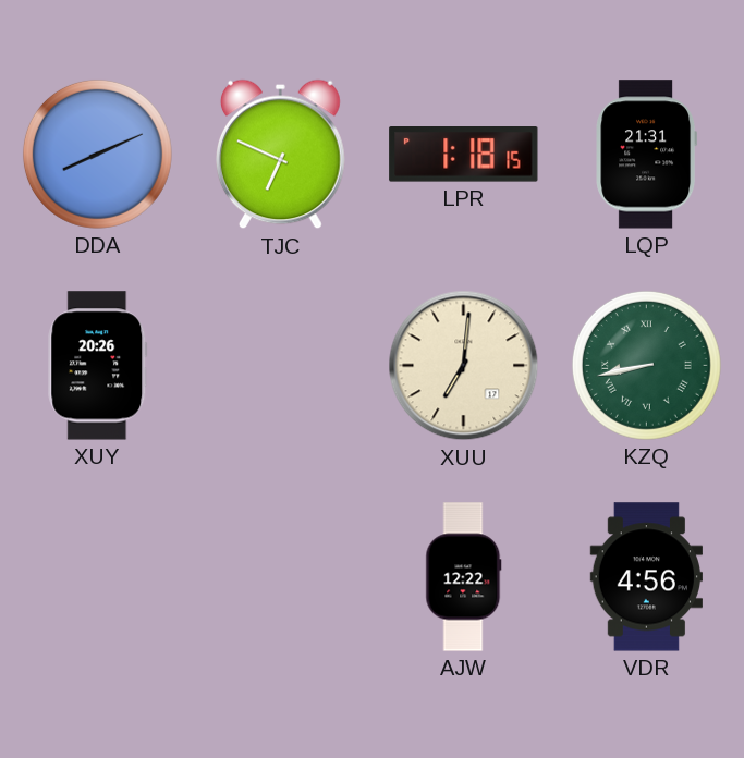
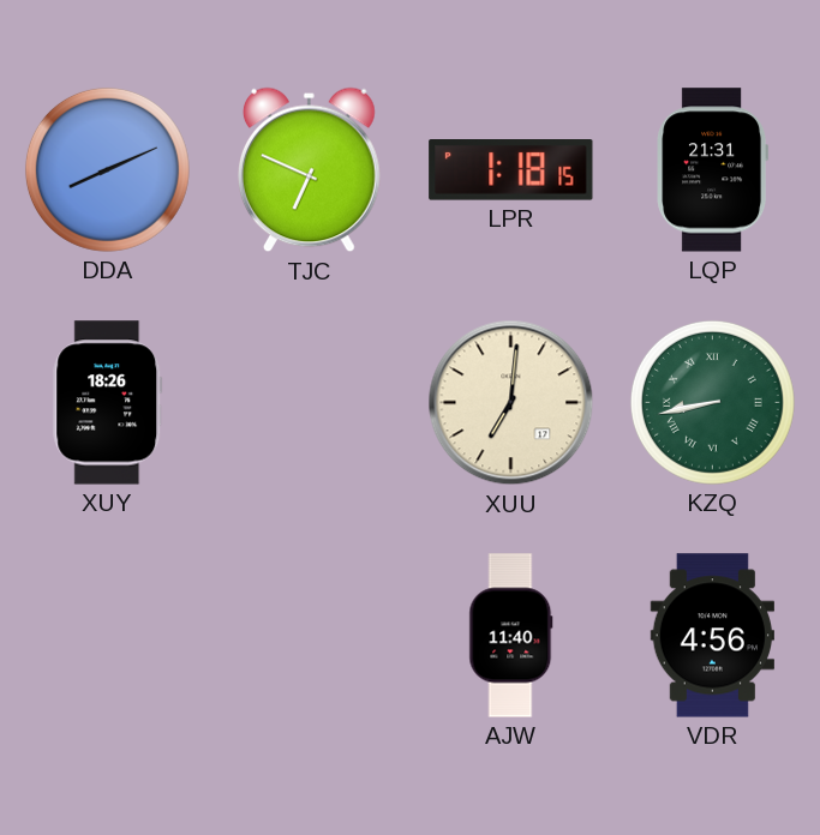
XUY: 20:26 -> 18:26
AJW: 12:22 -> 11:40
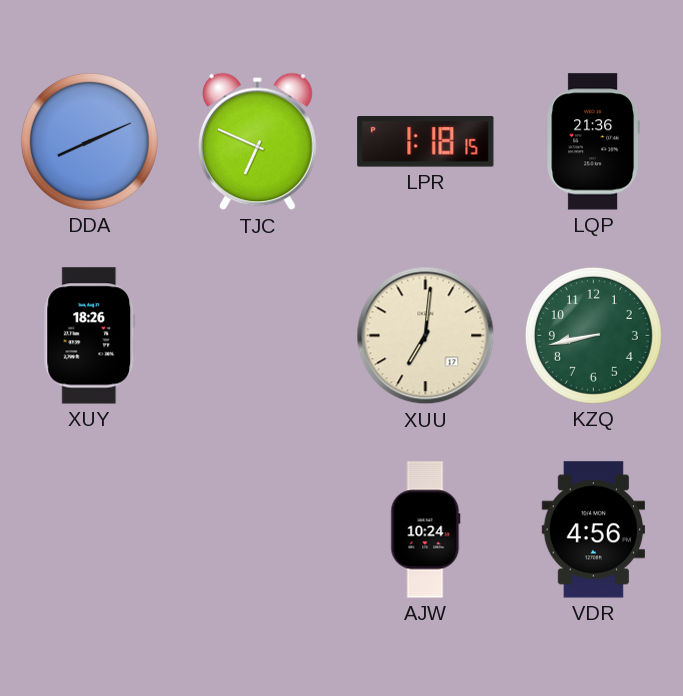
LQP: 21:31 -> 21:36
KZQ numerals: Roman -> Arabic
AJW: 11:40 -> 10:24
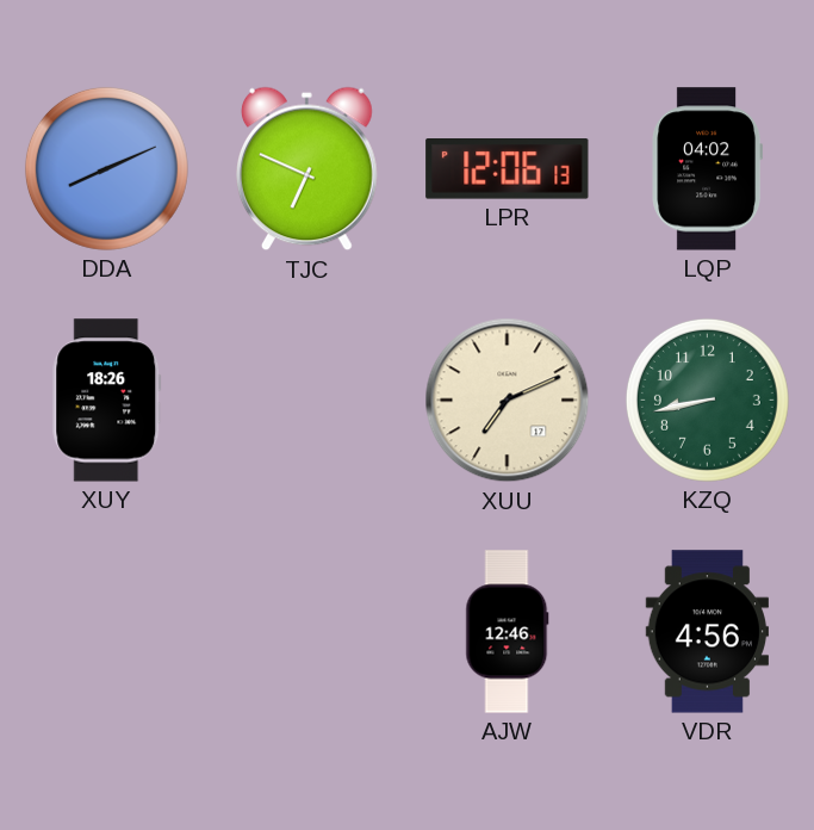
LPR: 1:18 -> 12:06
LQP: 21:36 -> 04:02
XUU: 7:01 -> 7:11
AJW: 10:24 -> 12:46
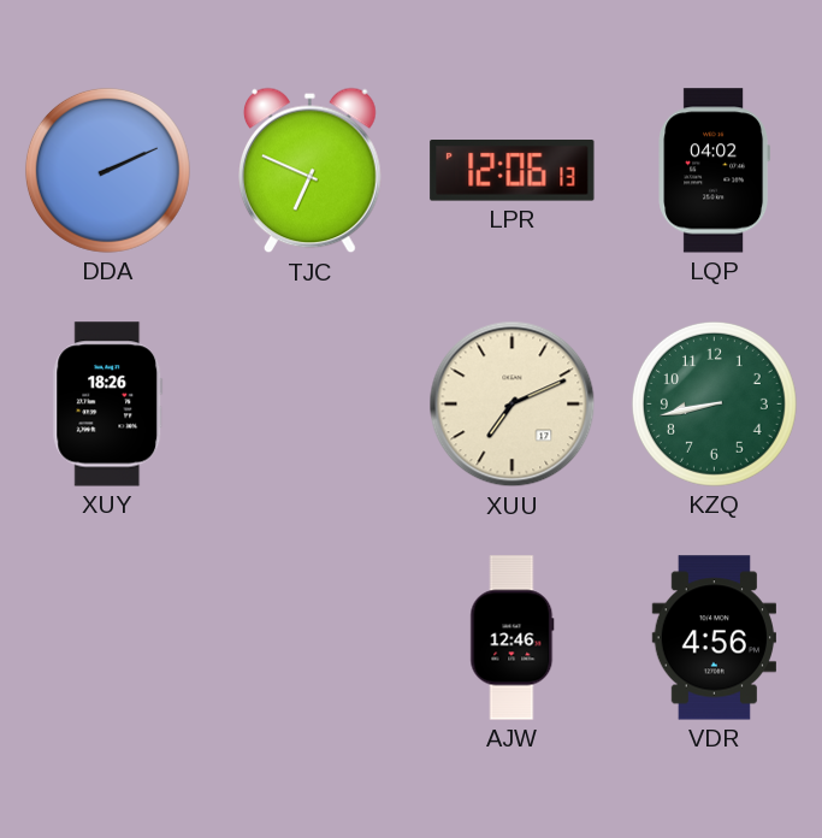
DDA: 8:11 -> 2:11
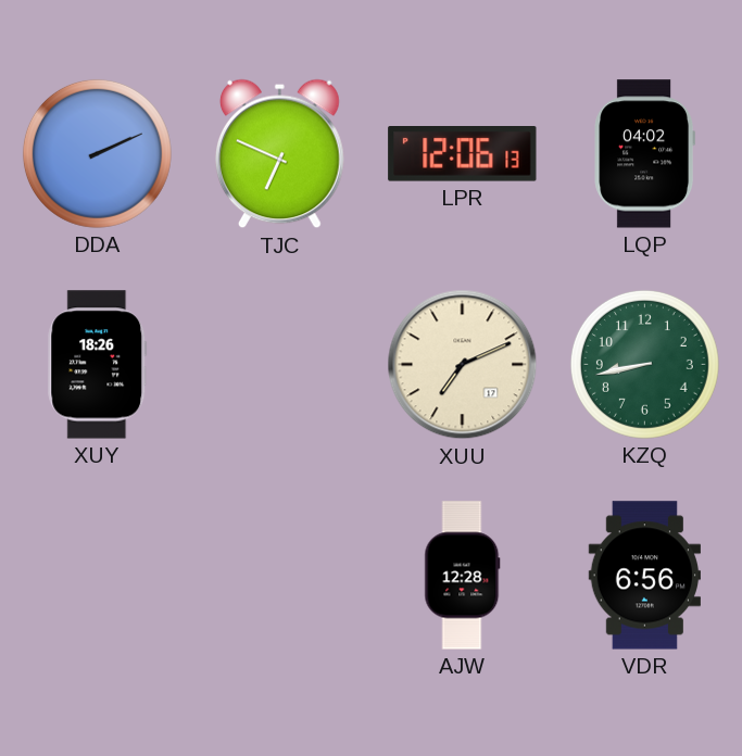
AJW: 12:46 -> 12:28
VDR: 4:56 -> 6:56
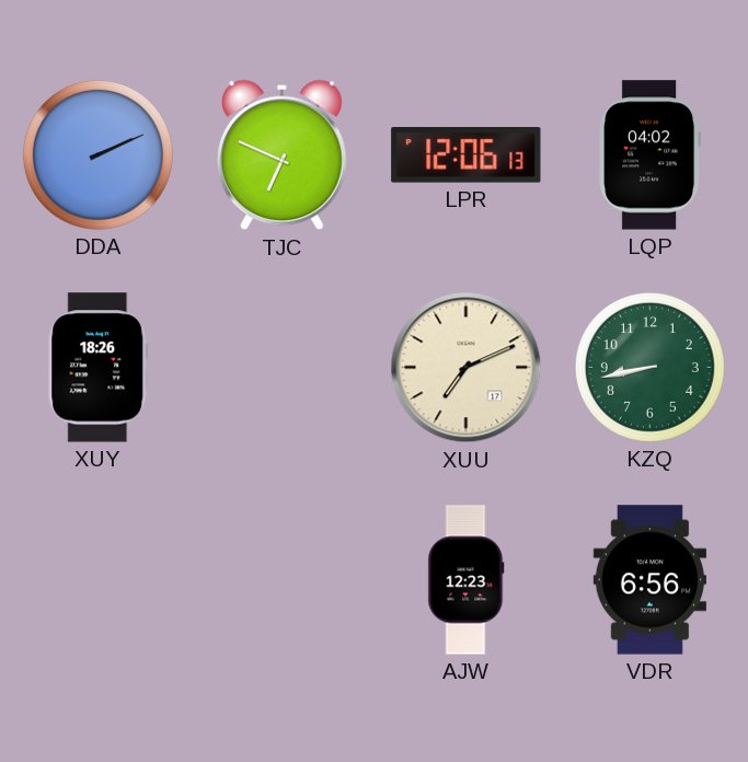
AJW: 12:28 -> 12:23
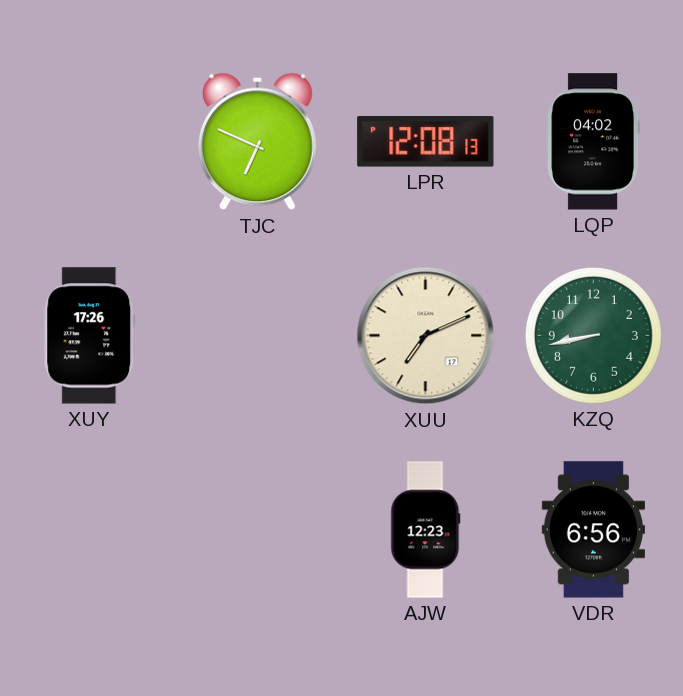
DDA: 2:11 -> none
LPR: 12:06 -> 12:08
XUY: 18:26 -> 17:26
